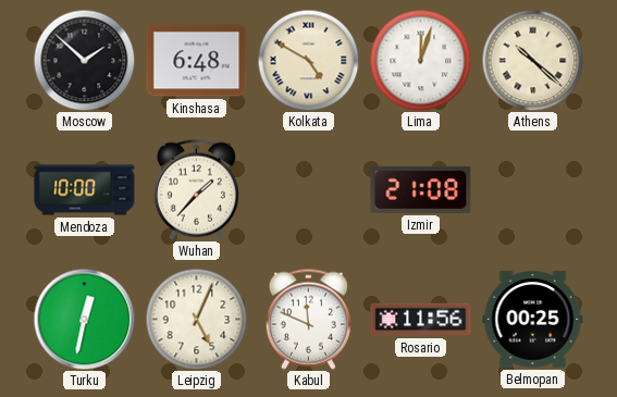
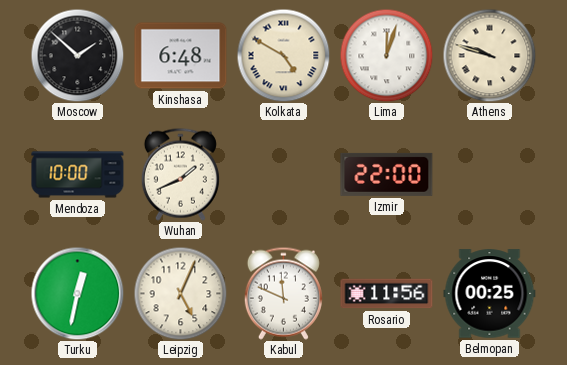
Athens: 10:22 -> 9:48
Wuhan: 1:37 -> 1:41
Izmir: 21:08 -> 22:00
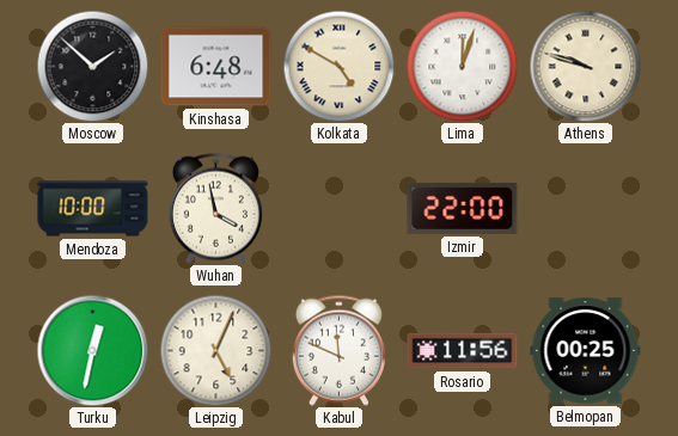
Wuhan: 1:41 -> 3:58
